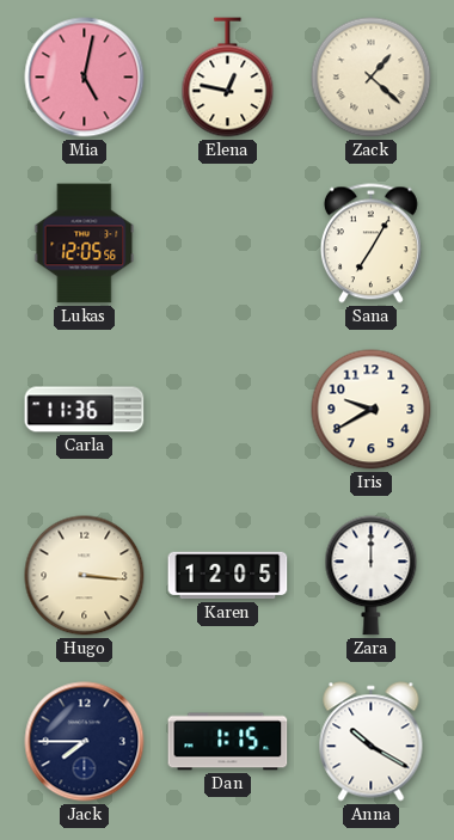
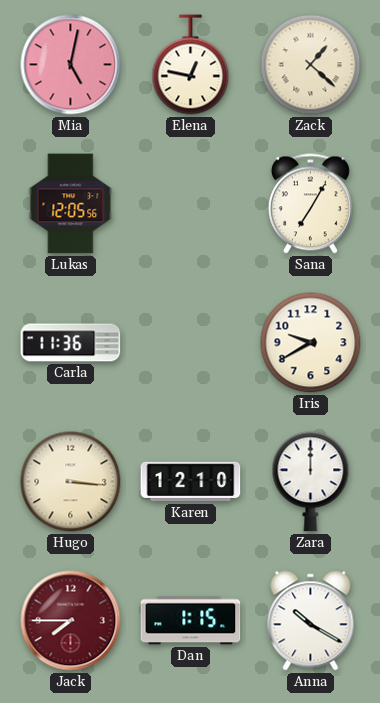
Karen: 12:05 -> 12:10
Jack dial: navy -> burgundy
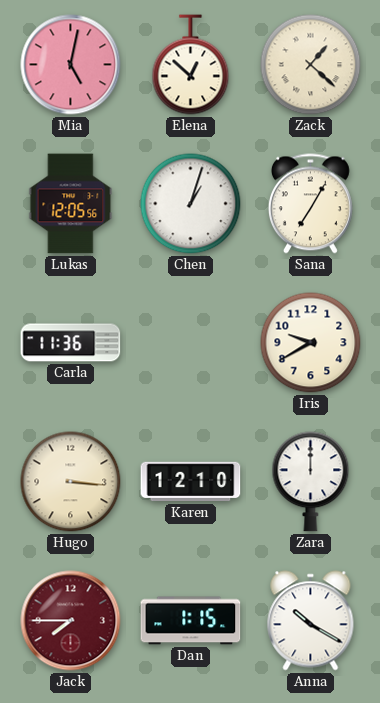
Elena: 12:47 -> 12:52
Chen: none -> 1:03
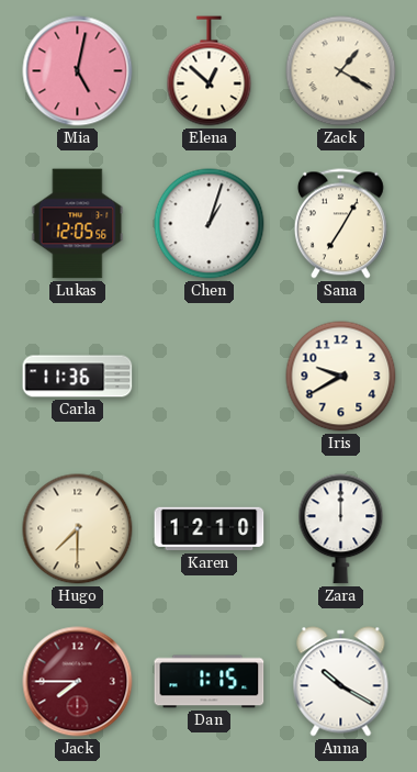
Zack: 1:22 -> 1:20
Hugo: 3:16 -> 7:30
